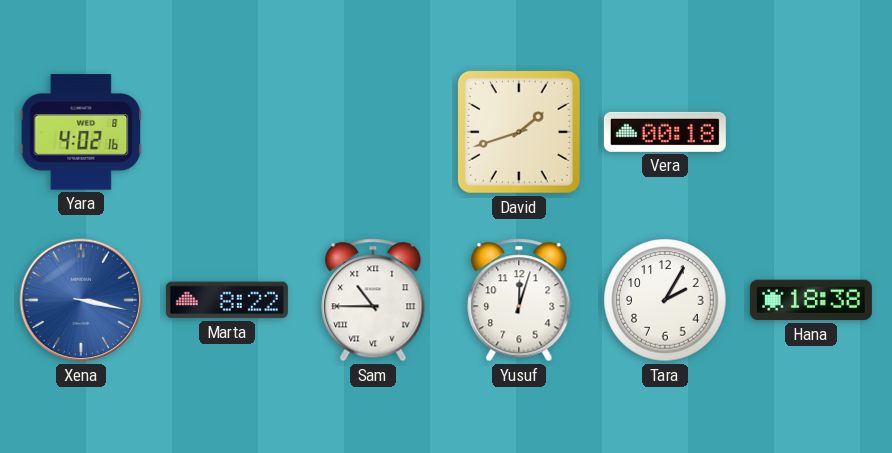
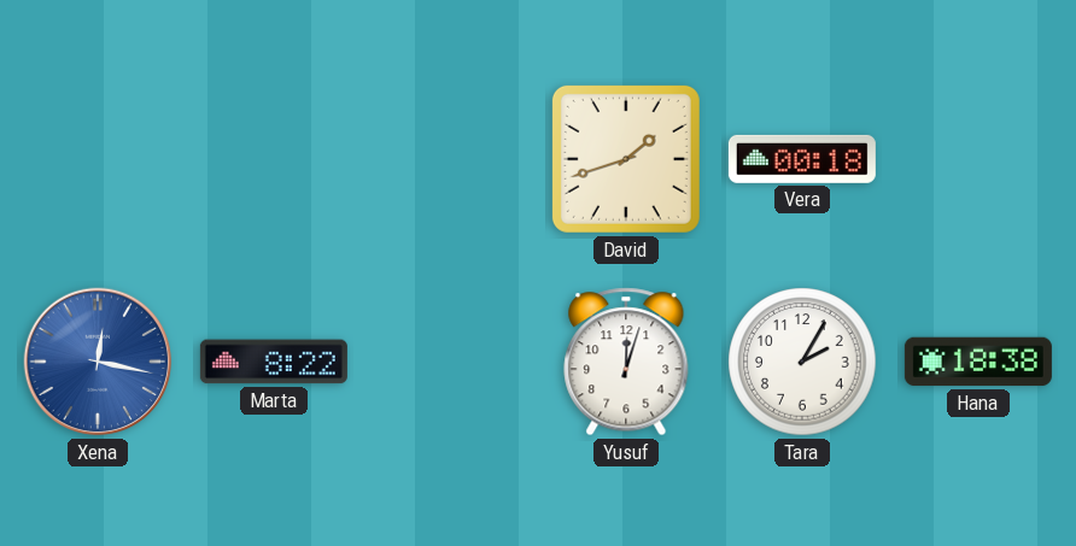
Yara: 4:02 -> none
Xena: 3:17 -> 12:17
Sam: 10:45 -> none
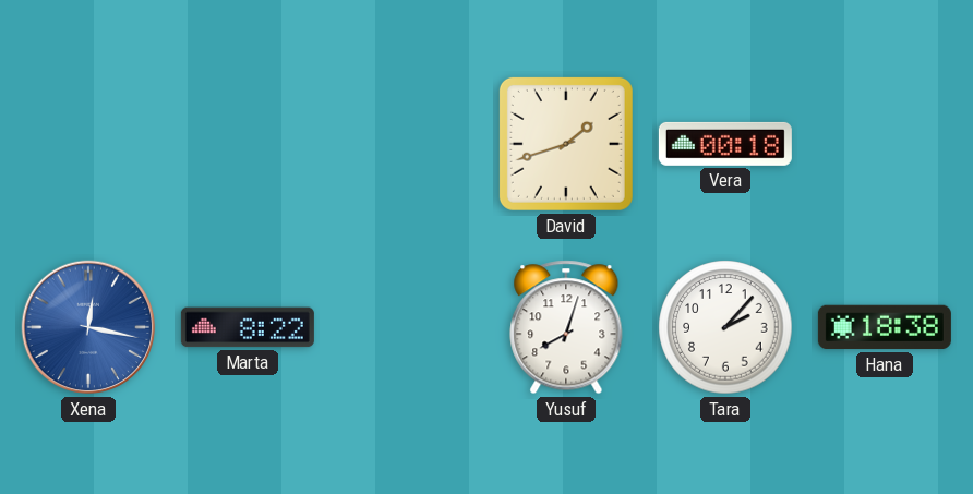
Yusuf: 12:03 -> 8:03
Tara: 2:05 -> 2:07
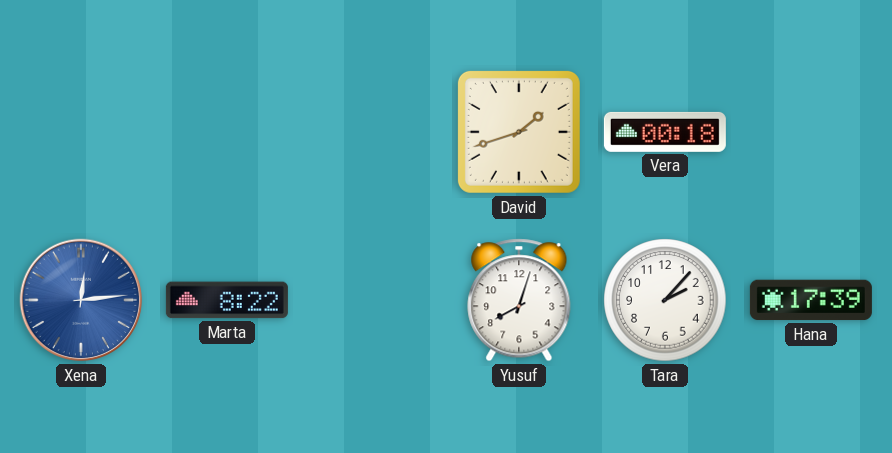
Xena: 12:17 -> 12:14
Hana: 18:38 -> 17:39
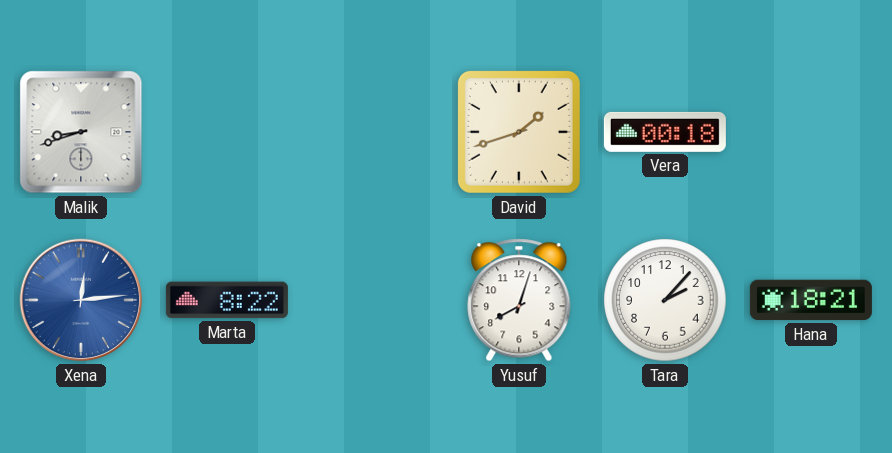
Malik: none -> 8:42
Hana: 17:39 -> 18:21
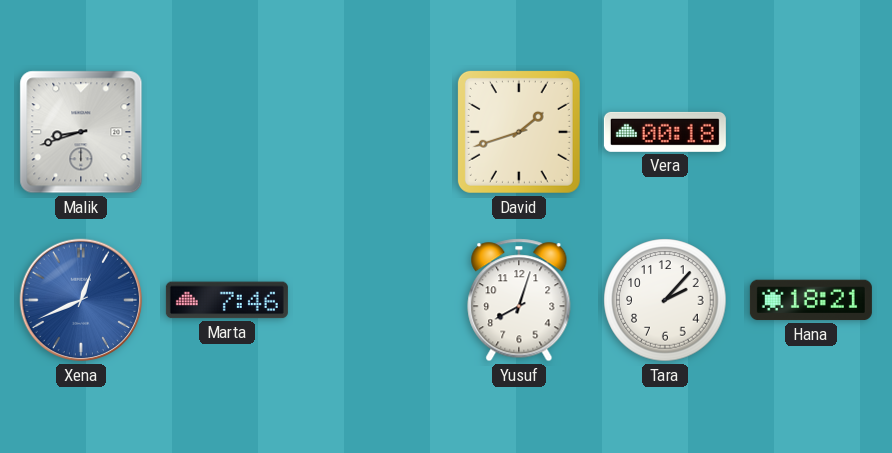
Xena: 12:14 -> 12:41
Marta: 8:22 -> 7:46
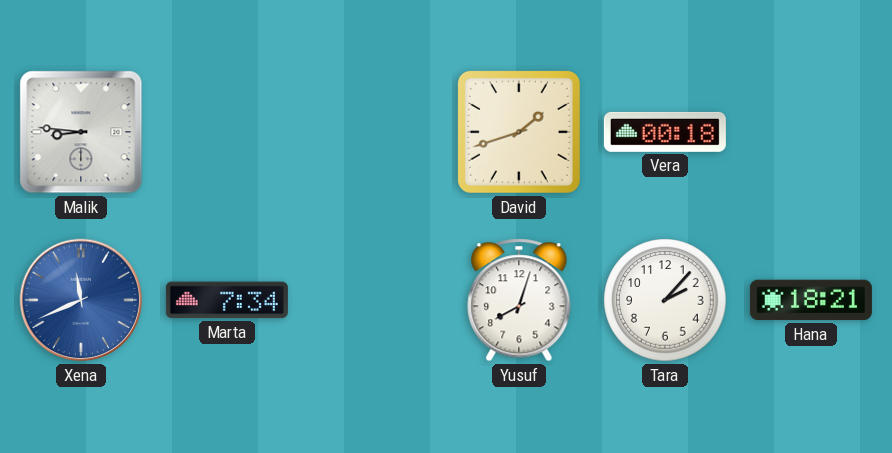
Malik: 8:42 -> 8:46
Xena: 12:41 -> 11:41
Marta: 7:46 -> 7:34
